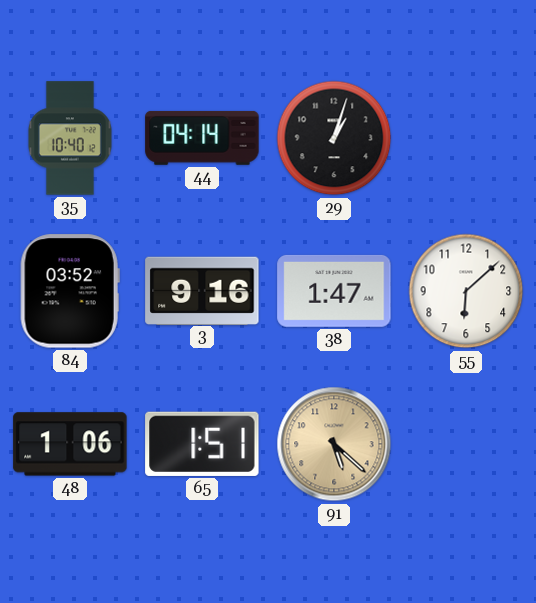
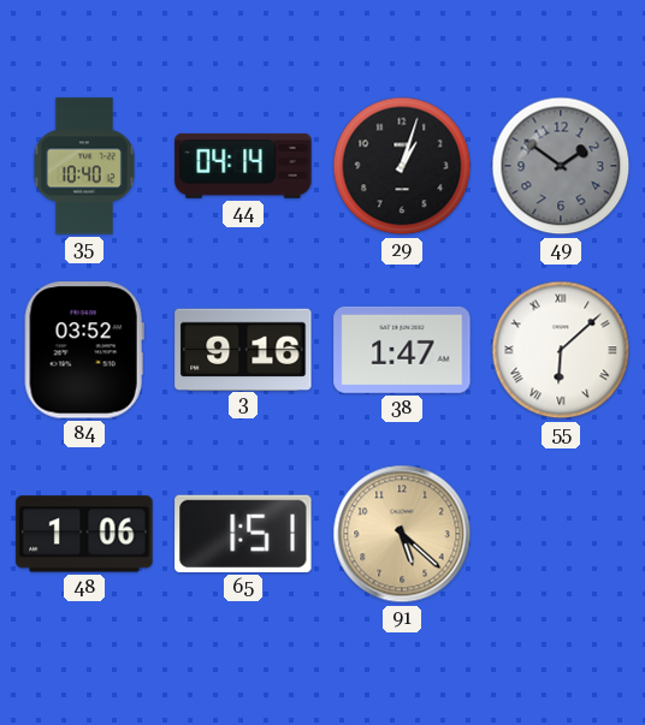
49: none -> 1:51
55 numerals: Arabic -> Roman
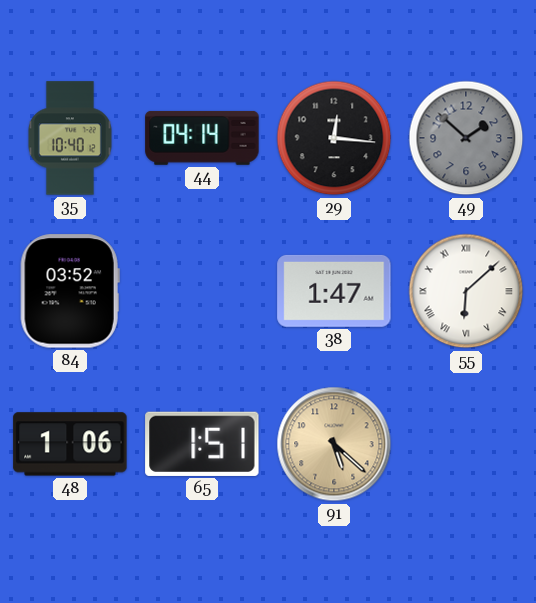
29: 1:03 -> 12:16
49: 1:51 -> 1:52
3: 9:16 -> none
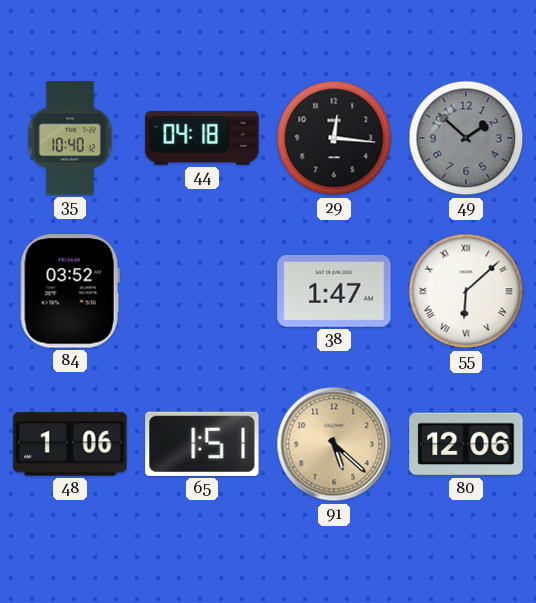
44: 04:14 -> 04:18
80: none -> 12:06
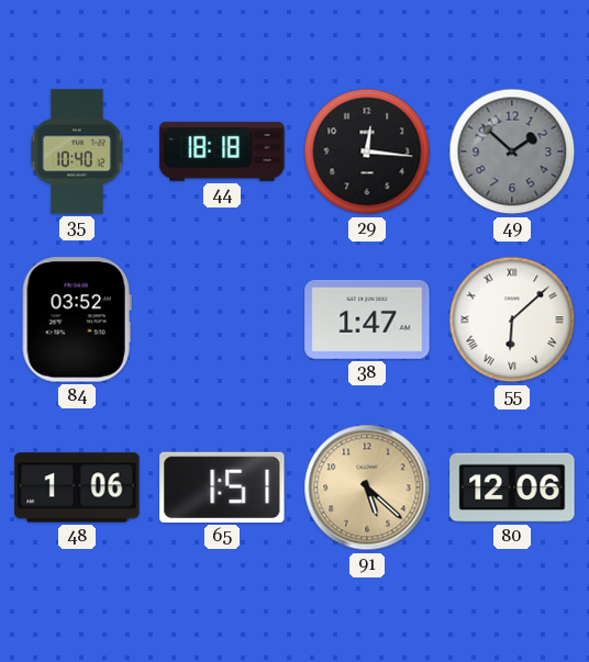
44: 04:18 -> 18:18
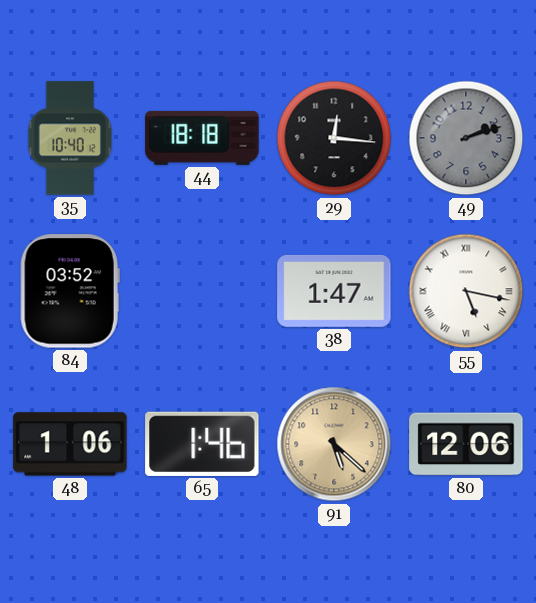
49: 1:52 -> 2:12
55: 6:08 -> 5:17
65: 1:51 -> 1:46
